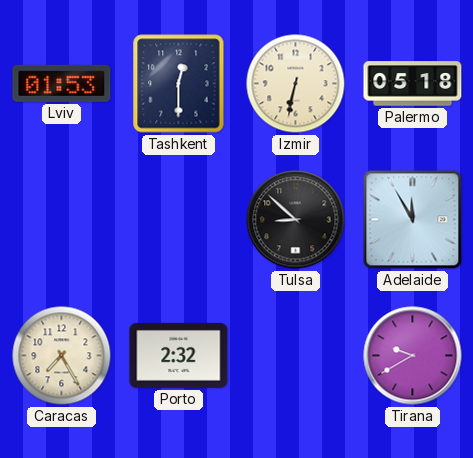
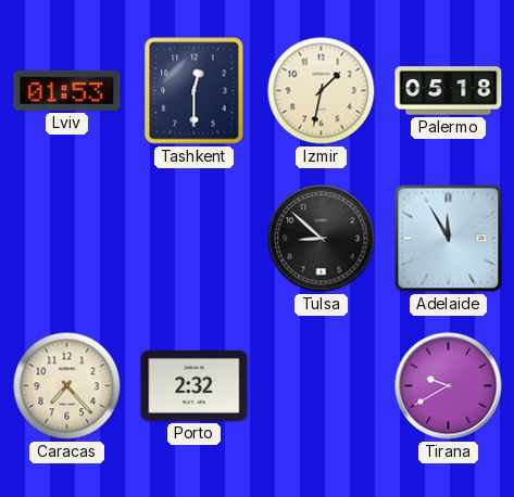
Izmir: 6:32 -> 1:32
Caracas: 7:25 -> 7:23
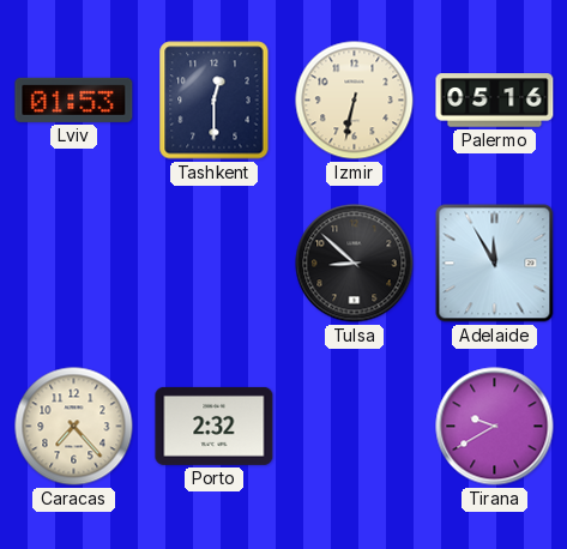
Izmir: 1:32 -> 6:32
Palermo: 05:18 -> 05:16
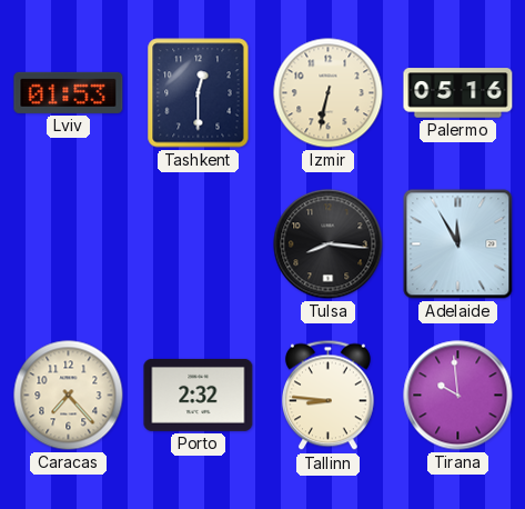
Tulsa: 8:52 -> 8:16
Tallinn: none -> 8:46
Tirana: 9:40 -> 9:59
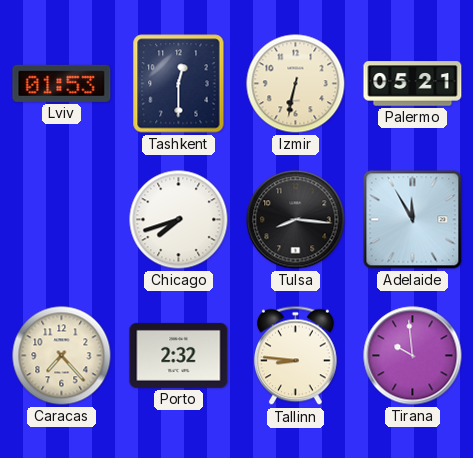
Palermo: 05:16 -> 05:21
Chicago: none -> 7:42
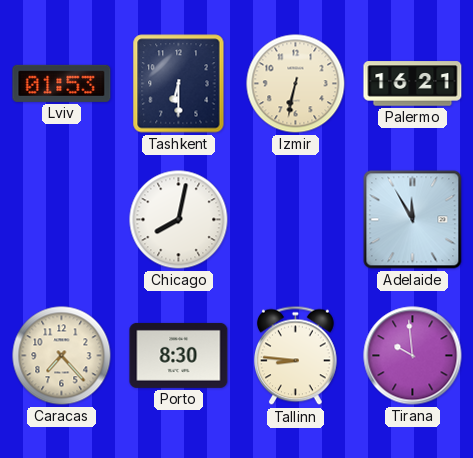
Tashkent: 12:30 -> 6:30
Palermo: 05:21 -> 16:21
Chicago: 7:42 -> 8:02
Tulsa: 8:16 -> none
Porto: 2:32 -> 8:30
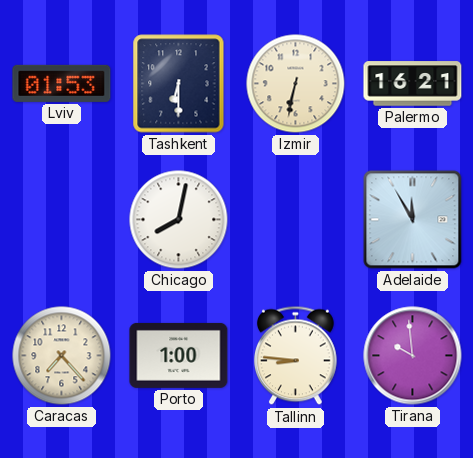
Porto: 8:30 -> 1:00
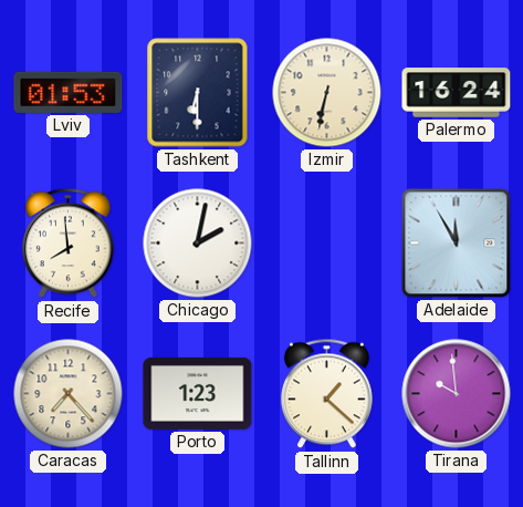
Palermo: 16:21 -> 16:24
Recife: none -> 7:59
Chicago: 8:02 -> 2:02
Porto: 1:00 -> 1:23
Tallinn: 8:46 -> 1:22
